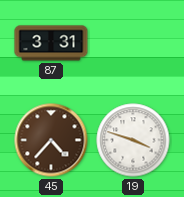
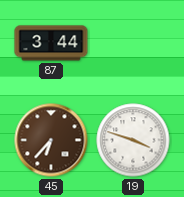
87: 3:31 -> 3:44
45: 4:37 -> 6:37
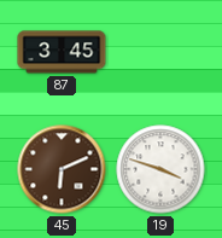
87: 3:44 -> 3:45
45: 6:37 -> 6:11
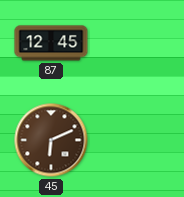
87: 3:45 -> 12:45
19: 3:48 -> none
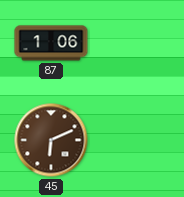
87: 12:45 -> 1:06
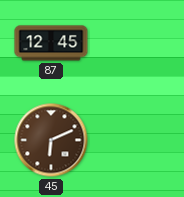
87: 1:06 -> 12:45
